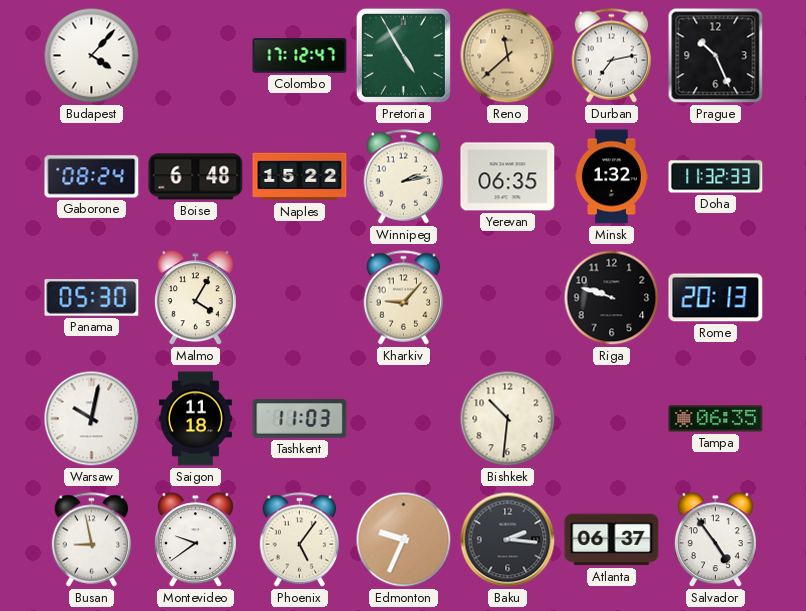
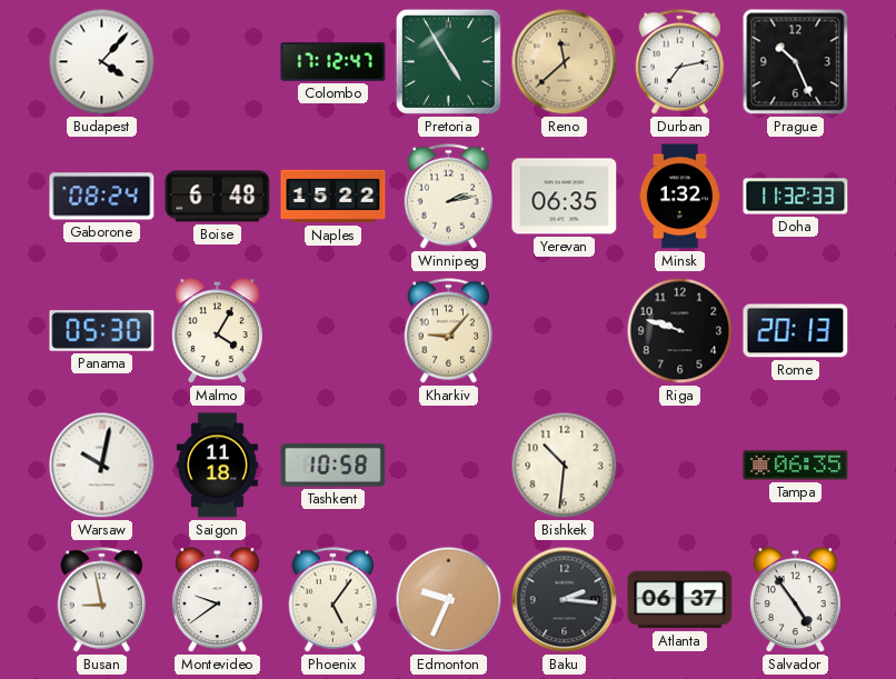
Tashkent: 11:03 -> 10:58
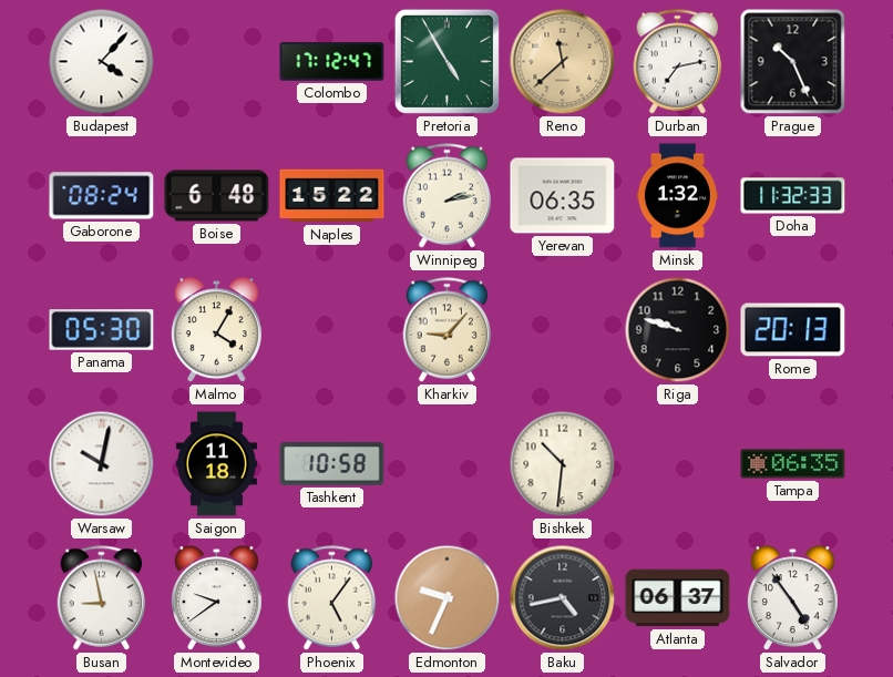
Baku: 2:16 -> 4:43
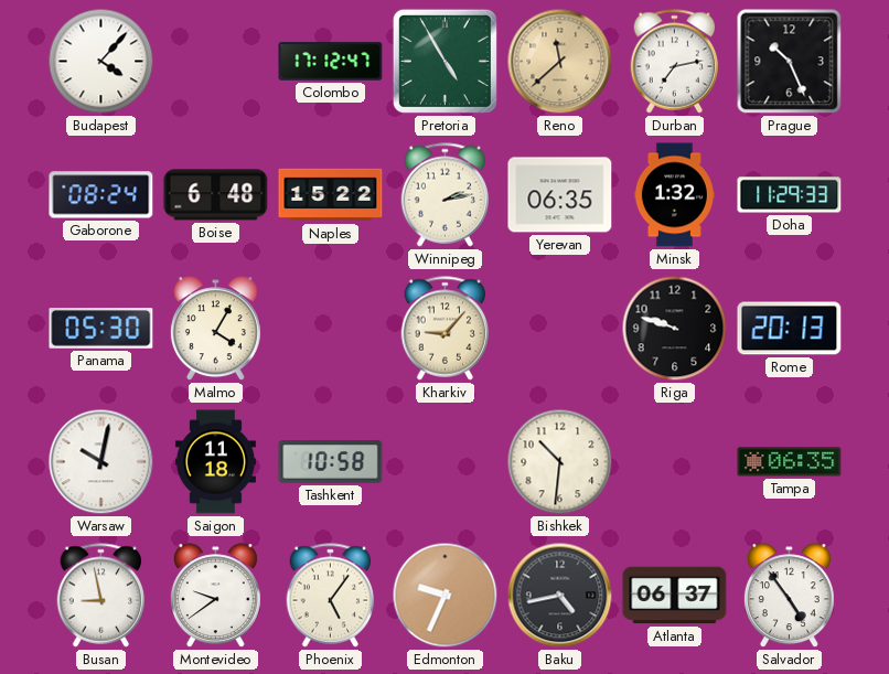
Doha: 11:32 -> 11:29
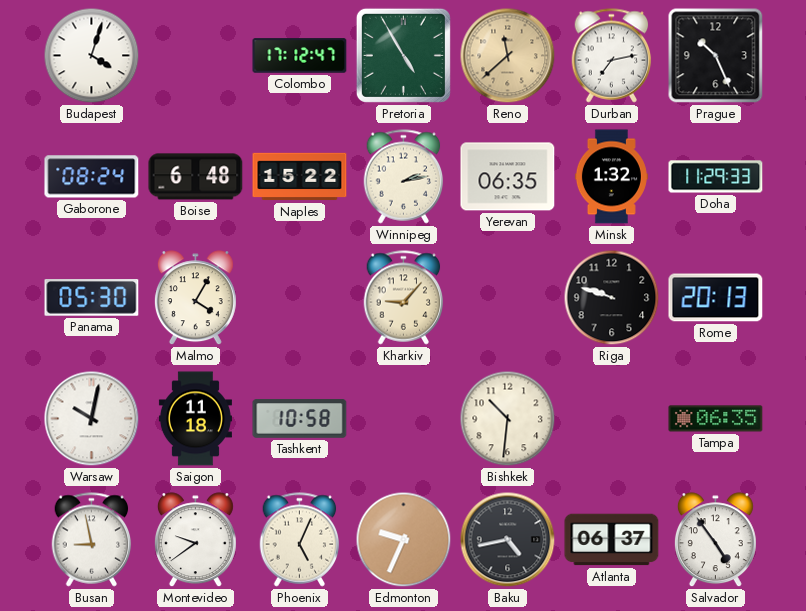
Budapest: 4:07 -> 4:03
Phoenix: 5:06 -> 5:04
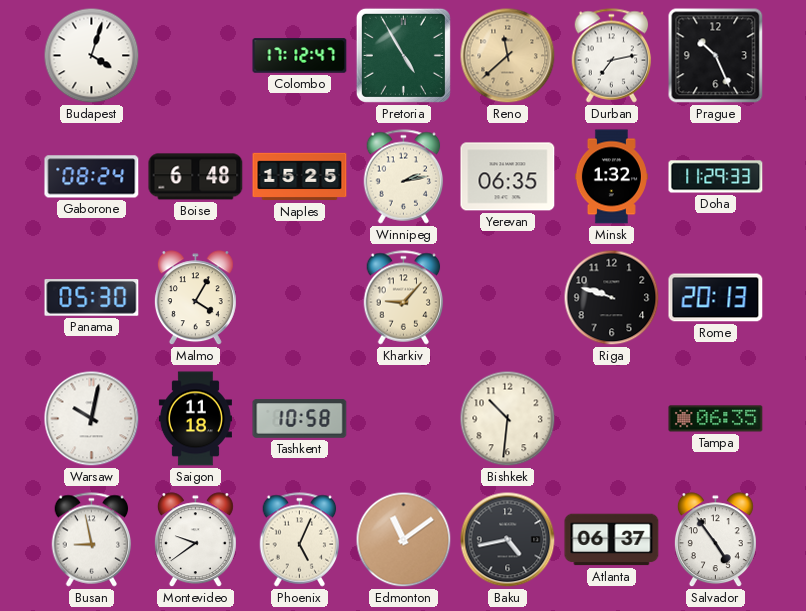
Naples: 15:22 -> 15:25
Edmonton: 9:34 -> 11:09
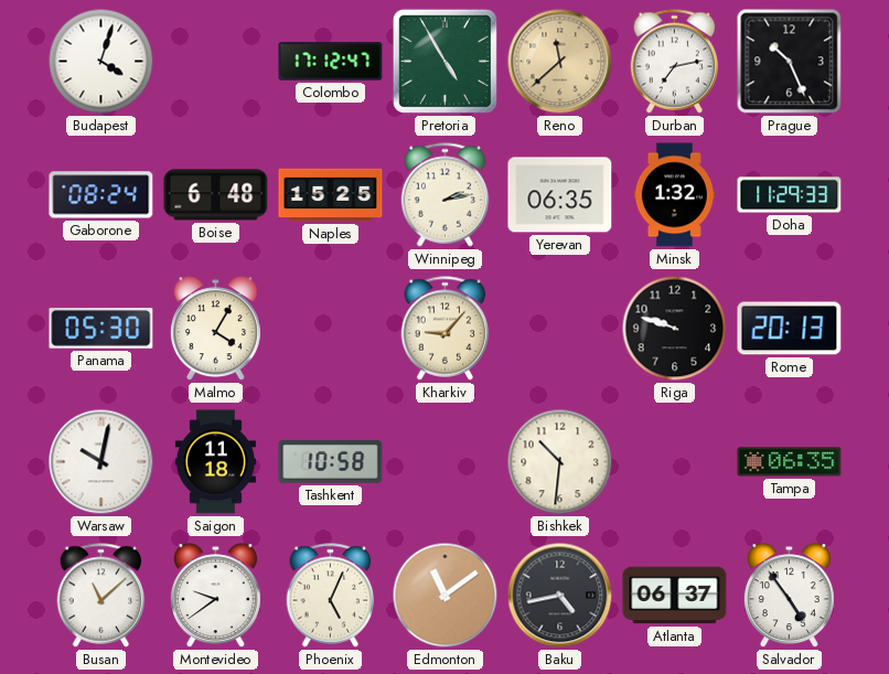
Busan: 8:58 -> 11:08
